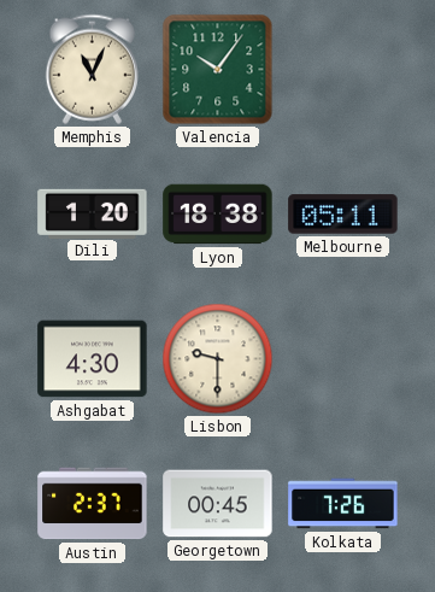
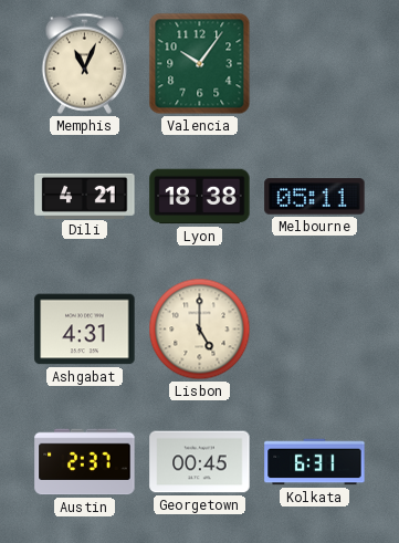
Dili: 1:20 -> 4:21
Ashgabat: 4:30 -> 4:31
Lisbon: 9:30 -> 5:00
Kolkata: 7:26 -> 6:31
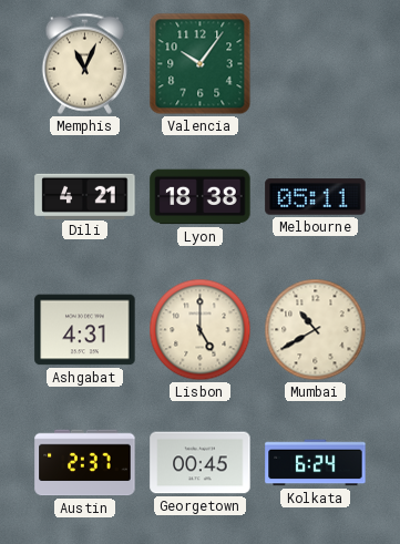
Mumbai: none -> 10:40
Kolkata: 6:31 -> 6:24
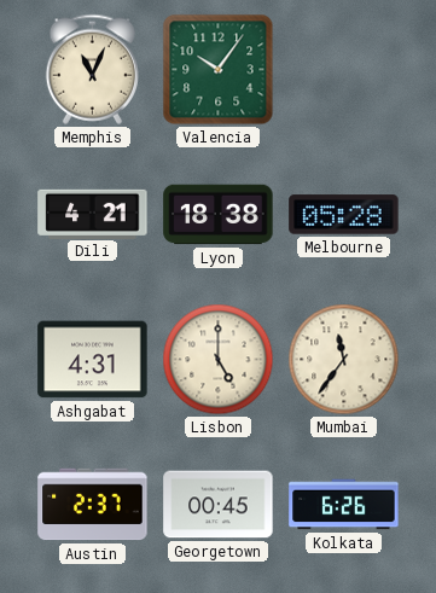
Melbourne: 05:11 -> 05:28
Mumbai: 10:40 -> 11:36
Kolkata: 6:24 -> 6:26
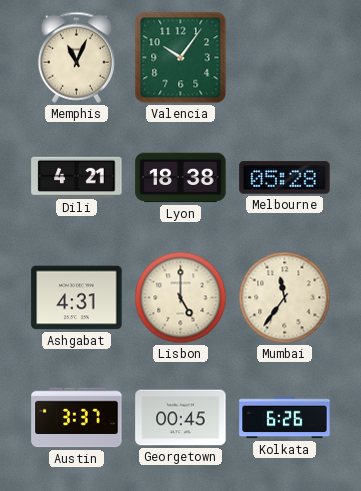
Austin: 2:37 -> 3:37
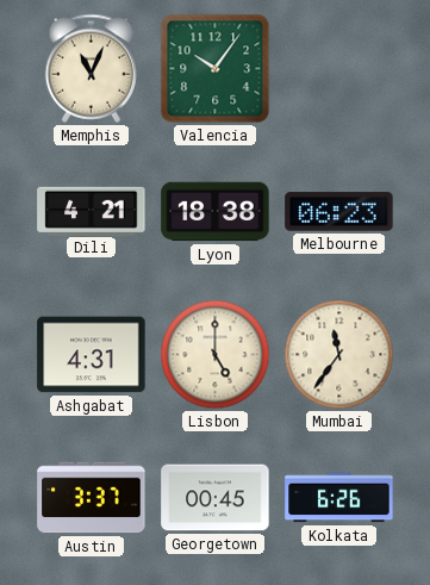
Melbourne: 05:28 -> 06:23
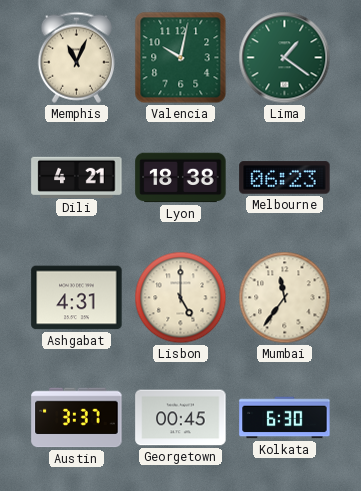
Valencia: 10:06 -> 10:02
Lima: none -> 1:21
Kolkata: 6:26 -> 6:30
